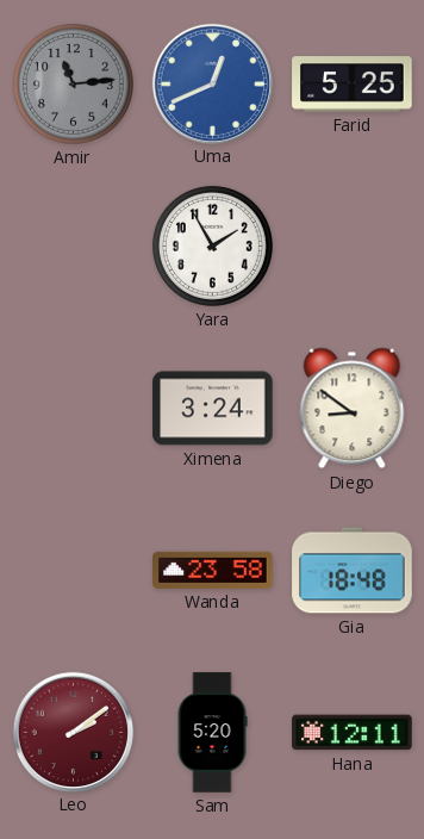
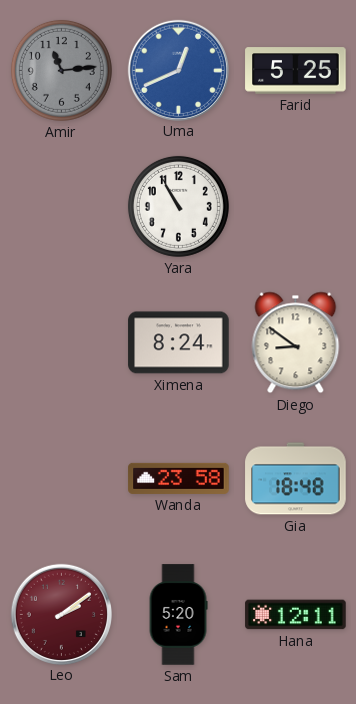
Yara: 1:55 -> 10:55
Ximena: 3:24 -> 8:24
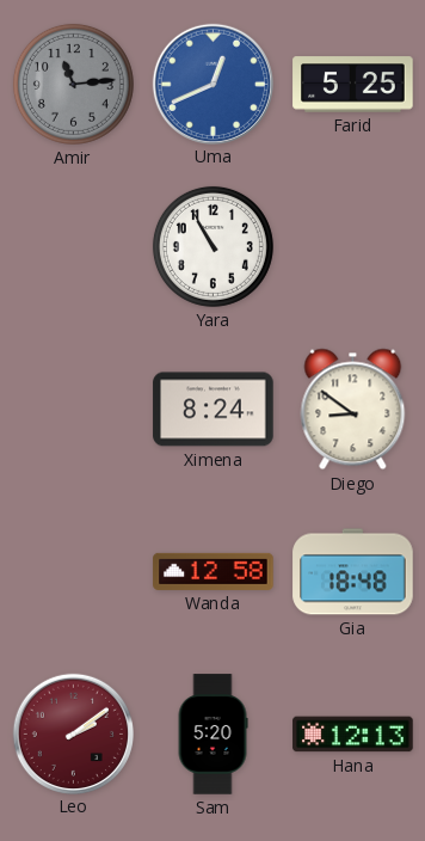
Wanda: 23:58 -> 12:58
Hana: 12:11 -> 12:13
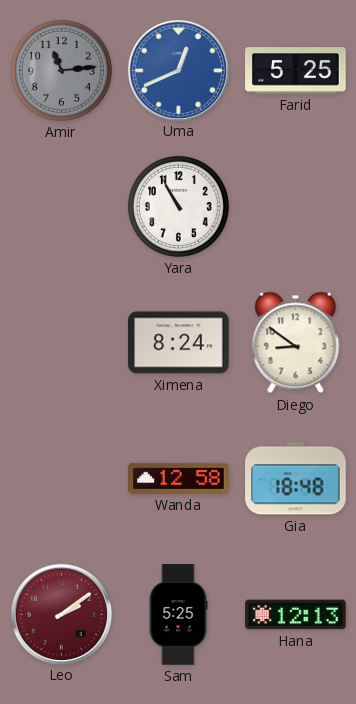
Sam: 5:20 -> 5:25
